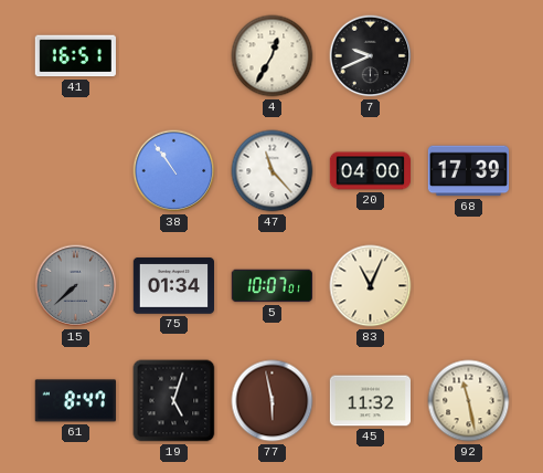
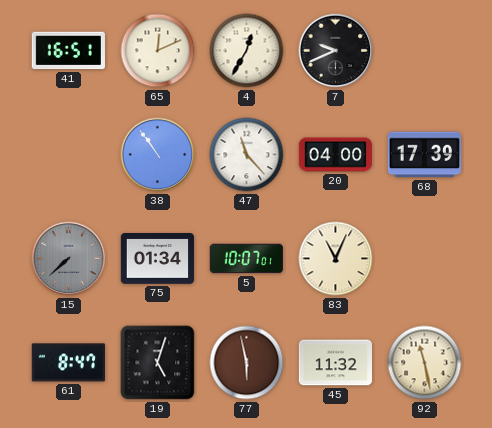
65: none -> 12:11
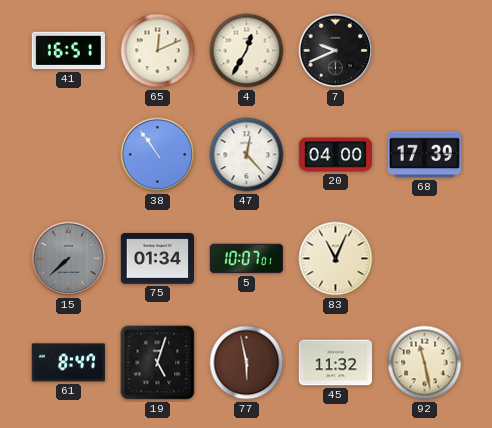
47: 11:23 -> 12:23
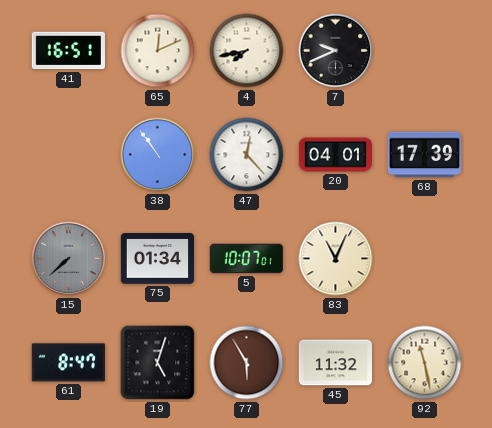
4: 12:35 -> 7:43
20: 04:00 -> 04:01
77: 5:58 -> 5:55
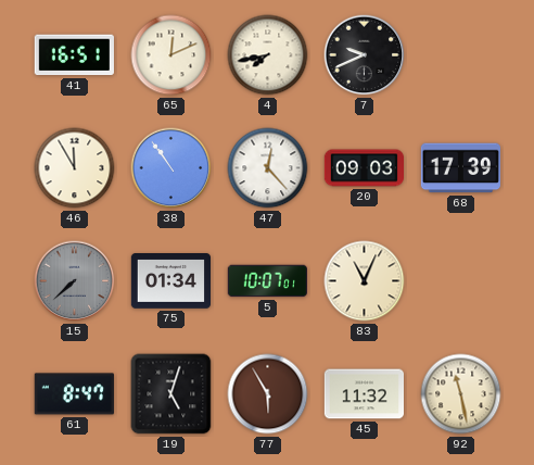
46: none -> 11:55
20: 04:01 -> 09:03
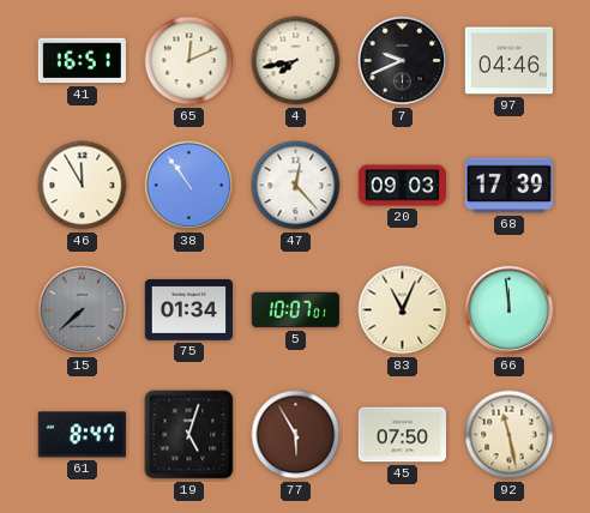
97: none -> 04:46
66: none -> 11:59
45: 11:32 -> 07:50
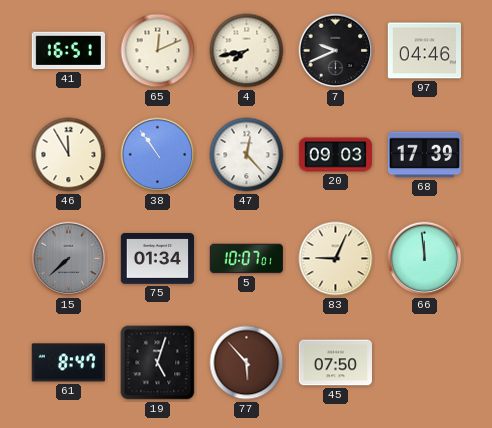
83: 11:04 -> 9:04
77: 5:55 -> 5:53
92: 11:28 -> none
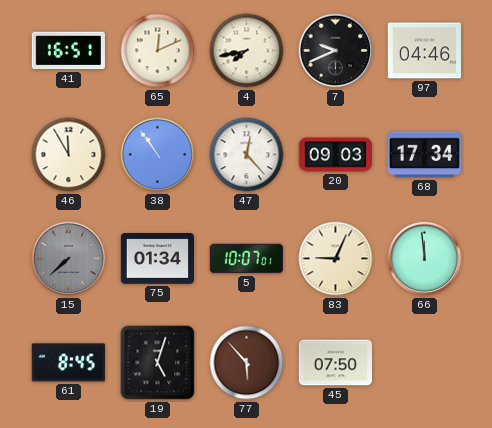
68: 17:39 -> 17:34
61: 8:47 -> 8:45
